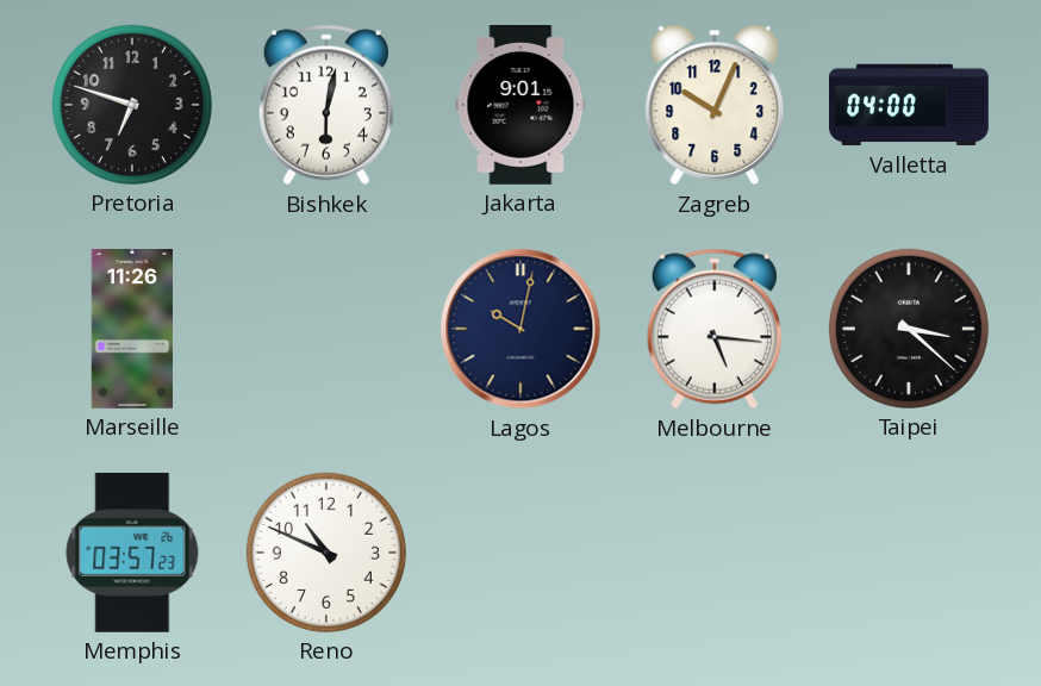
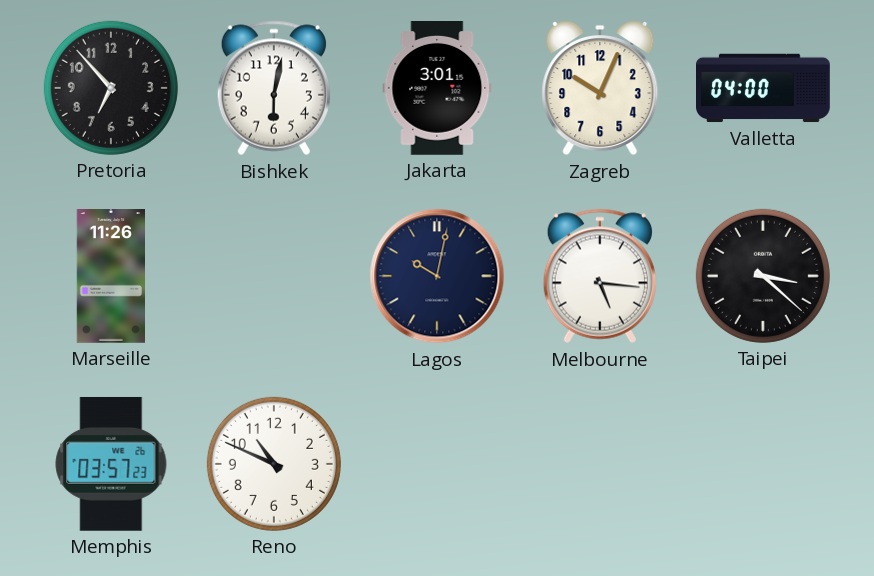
Pretoria: 6:48 -> 6:53
Jakarta: 9:01 -> 3:01
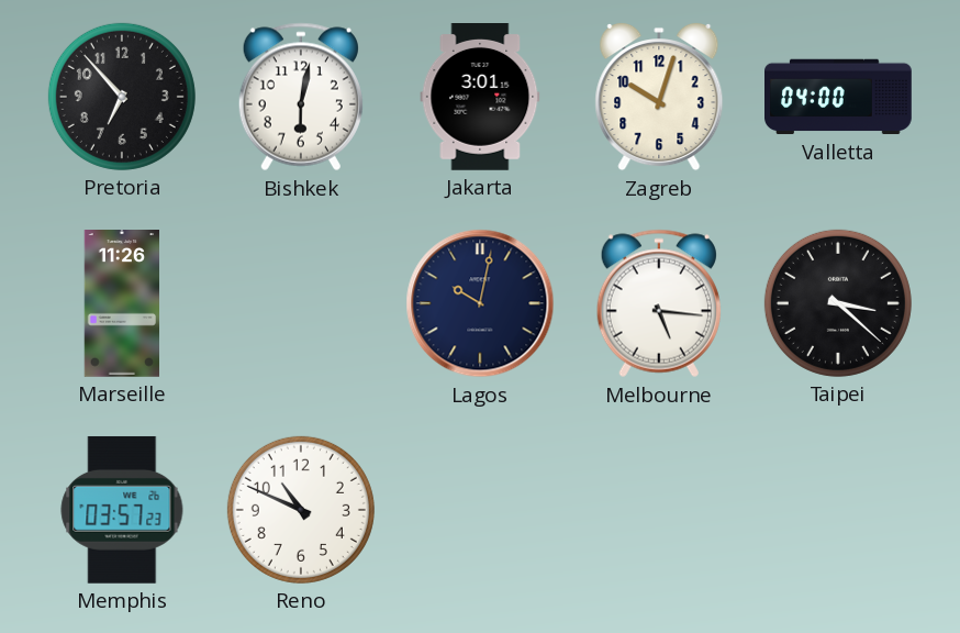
Zagreb: 10:04 -> 10:03
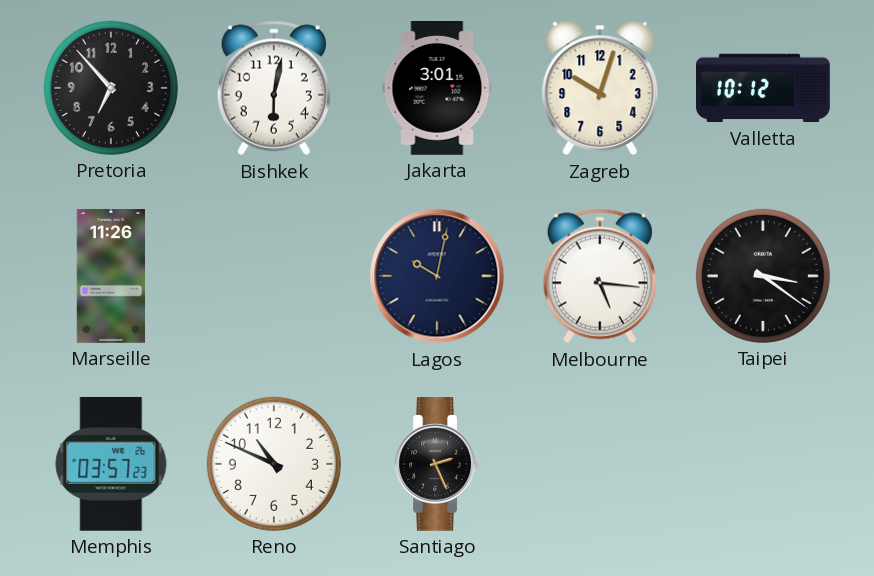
Valletta: 04:00 -> 10:12
Taipei: 3:22 -> 3:21
Santiago: none -> 2:26
